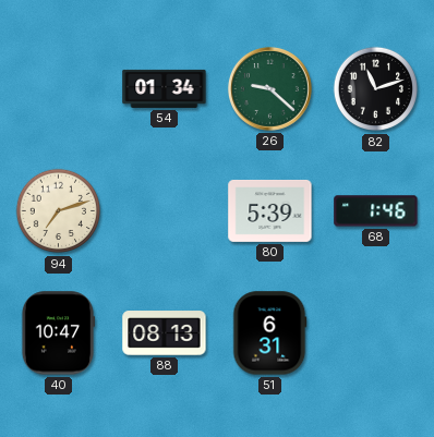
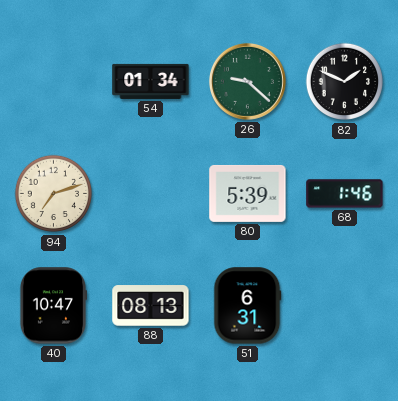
82: 11:12 -> 1:49
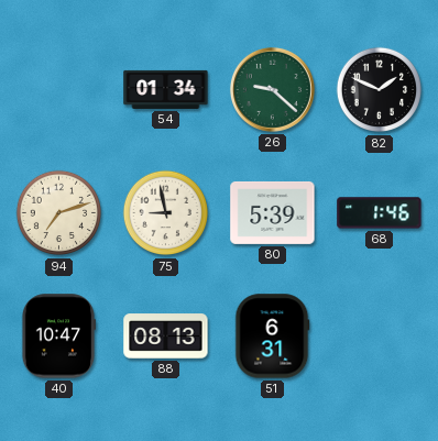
75: none -> 8:58
